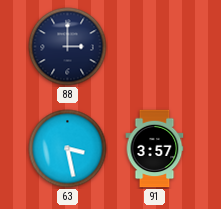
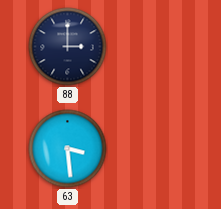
63: 3:28 -> 3:29
91: 3:57 -> none
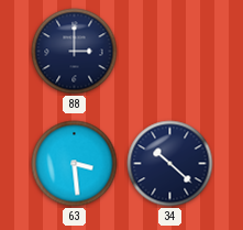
34: none -> 10:22
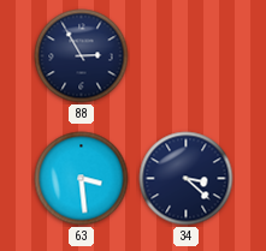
88: 3:00 -> 2:55
34: 10:22 -> 3:22
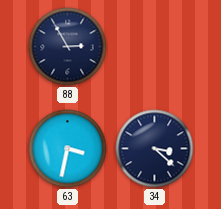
63: 3:29 -> 3:32
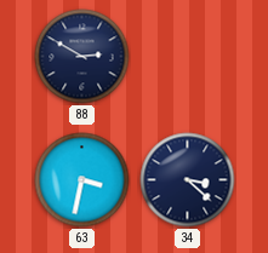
88: 2:55 -> 2:50
